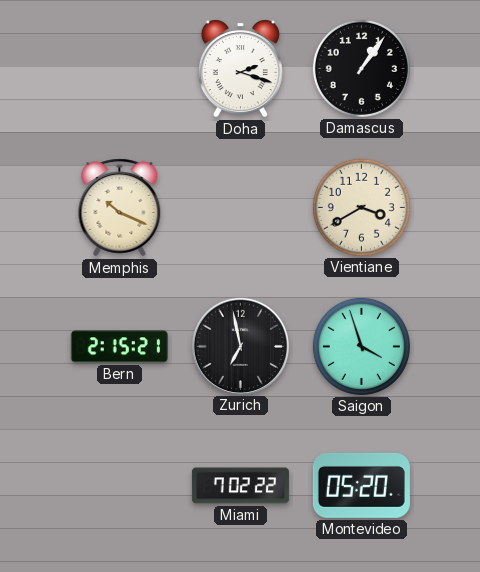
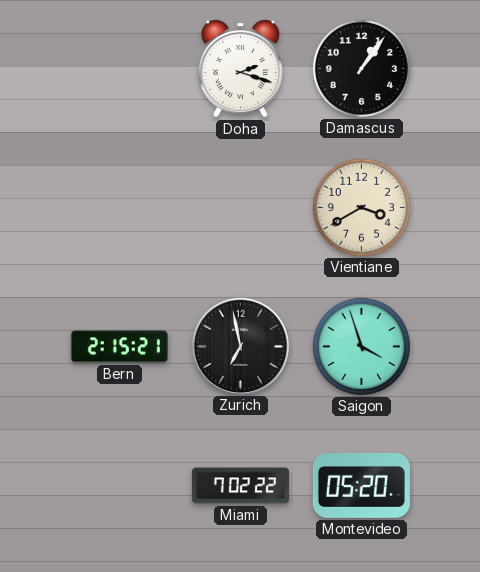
Memphis: 10:19 -> none
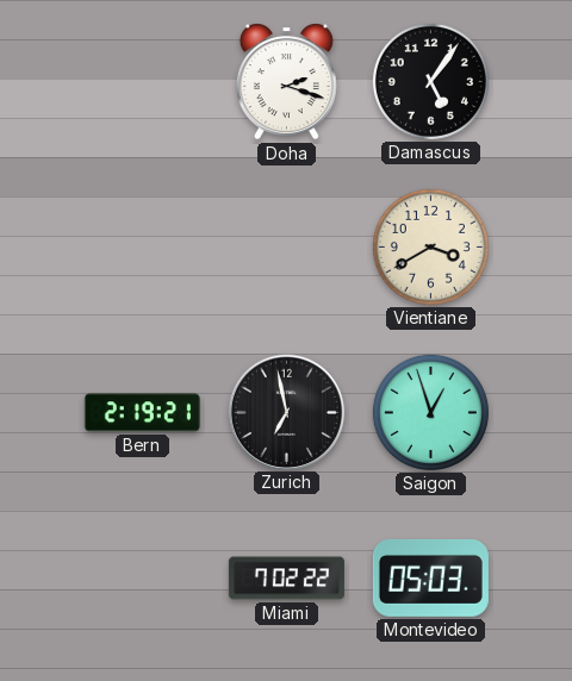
Damascus: 1:06 -> 5:06
Bern: 2:15 -> 2:19
Saigon: 3:57 -> 12:57
Montevideo: 05:20 -> 05:03
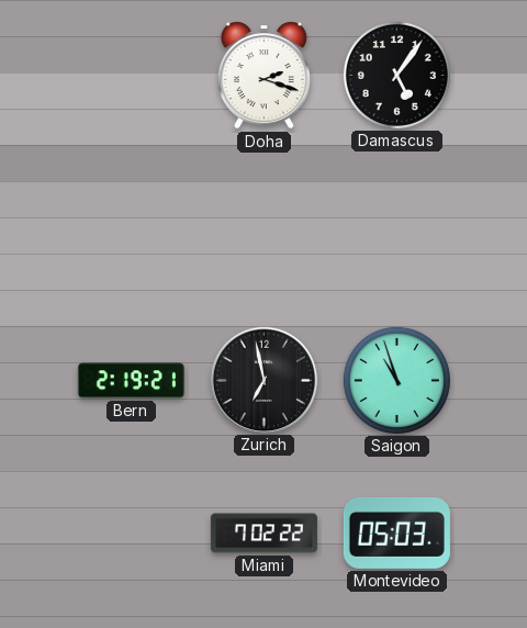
Vientiane: 3:40 -> none
Saigon: 12:57 -> 10:57
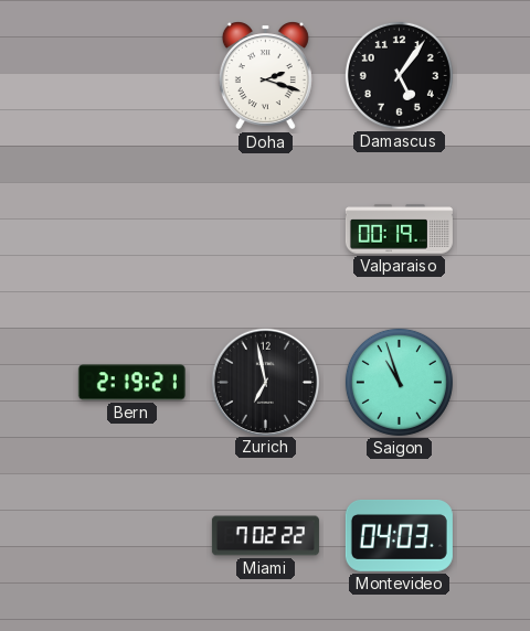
Valparaiso: none -> 00:19
Montevideo: 05:03 -> 04:03
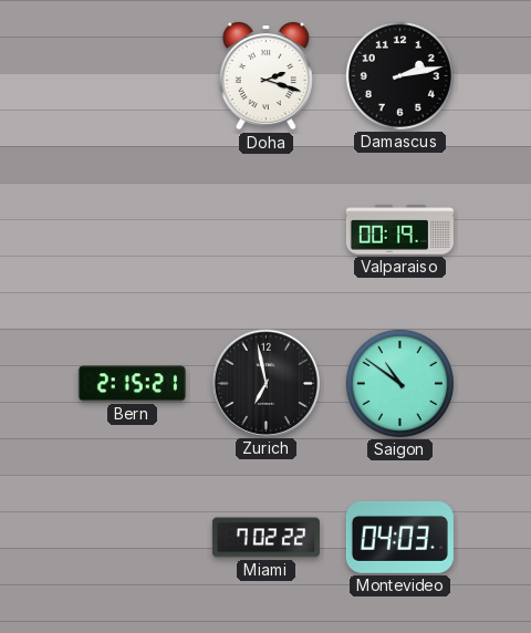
Damascus: 5:06 -> 2:13
Bern: 2:19 -> 2:15
Saigon: 10:57 -> 10:51
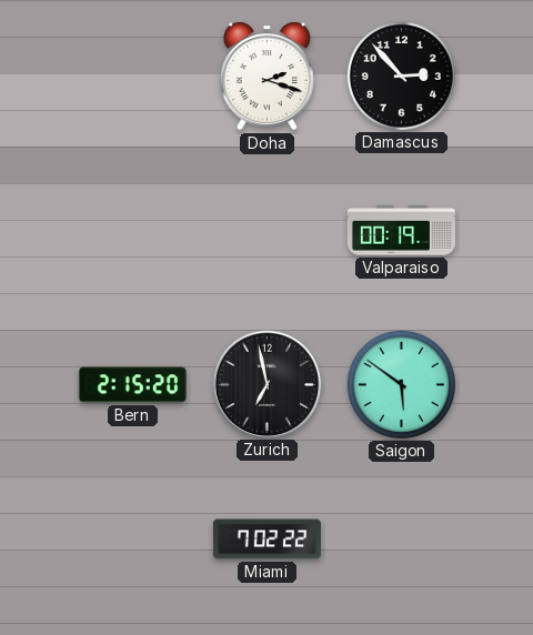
Damascus: 2:13 -> 2:53
Bern: 2:15:21 -> 2:15:20
Saigon: 10:51 -> 5:51
Montevideo: 04:03 -> none
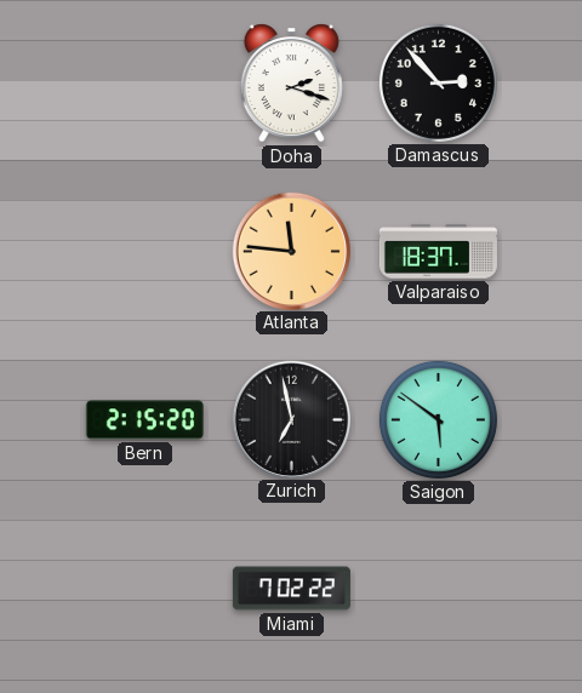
Atlanta: none -> 11:46
Valparaiso: 00:19 -> 18:37
